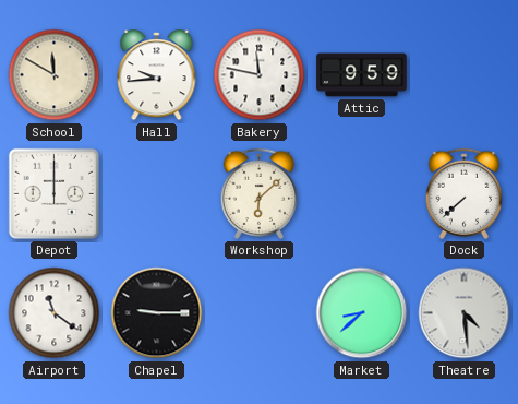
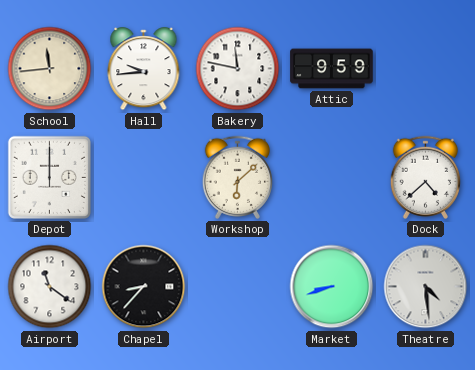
School: 11:50 -> 11:44
Dock: 7:38 -> 4:38
Chapel: 9:15 -> 8:37
Market: 8:38 -> 8:42
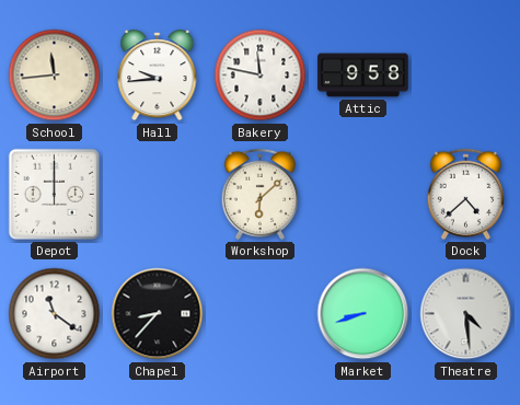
Attic: 9:59 -> 9:58
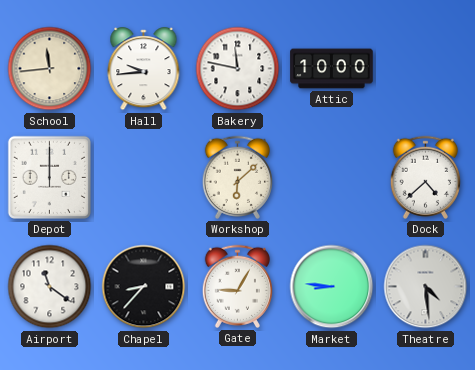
Attic: 9:58 -> 10:00
Gate: none -> 9:05
Market: 8:42 -> 8:46
